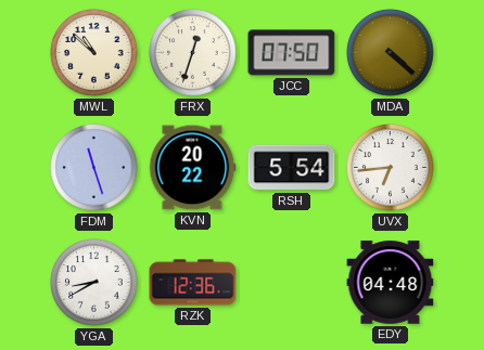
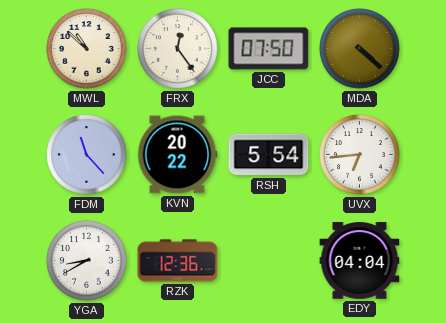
FRX: 12:33 -> 12:24
FDM: 11:27 -> 11:23
EDY: 04:48 -> 04:04
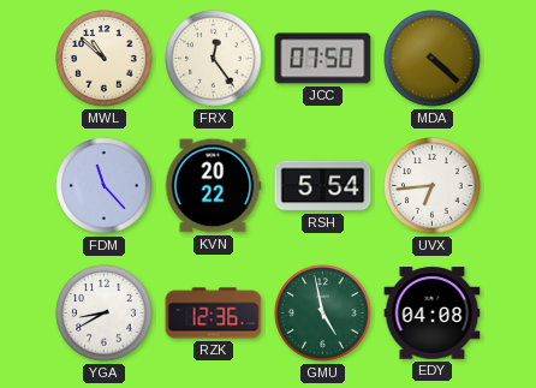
GMU: none -> 4:58
EDY: 04:04 -> 04:08
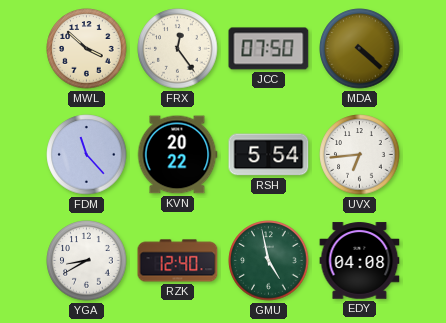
MWL: 10:52 -> 3:52
RZK: 12:36 -> 12:40
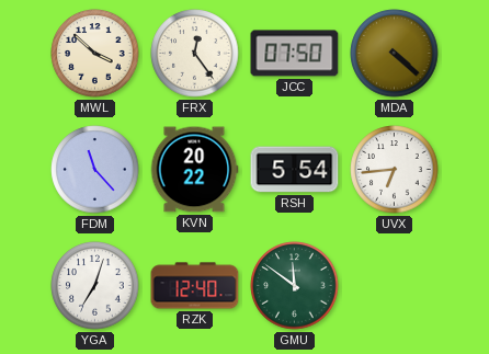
YGA: 8:40 -> 7:03
GMU: 4:58 -> 11:51
EDY: 04:08 -> none
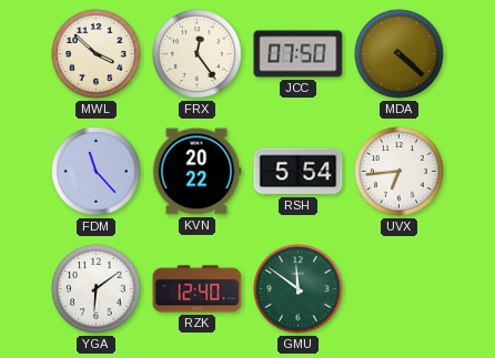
YGA: 7:03 -> 6:09
